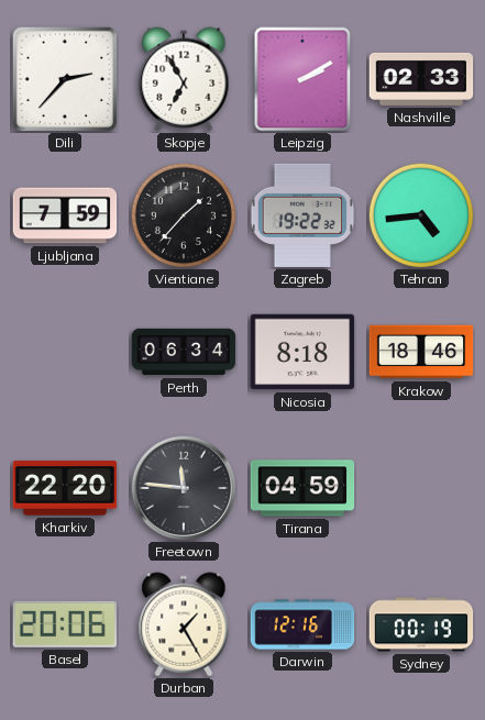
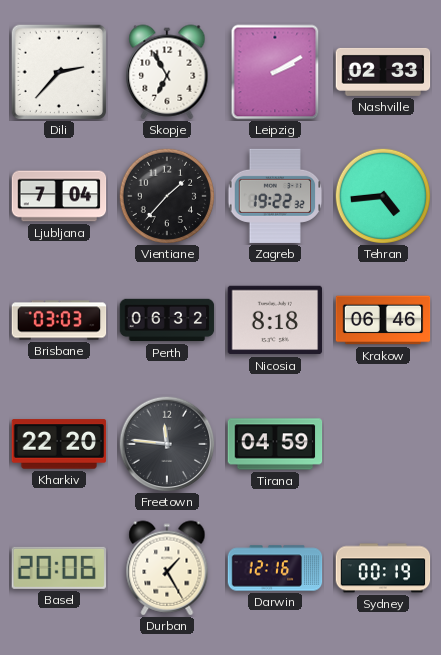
Ljubljana: 7:59 -> 7:04
Brisbane: none -> 03:03
Perth: 06:34 -> 06:32
Krakow: 18:46 -> 06:46
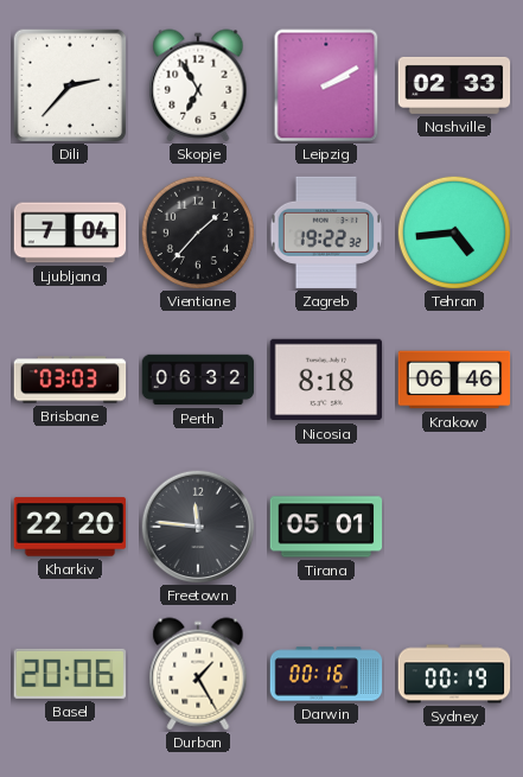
Tirana: 04:59 -> 05:01
Darwin: 12:16 -> 00:16
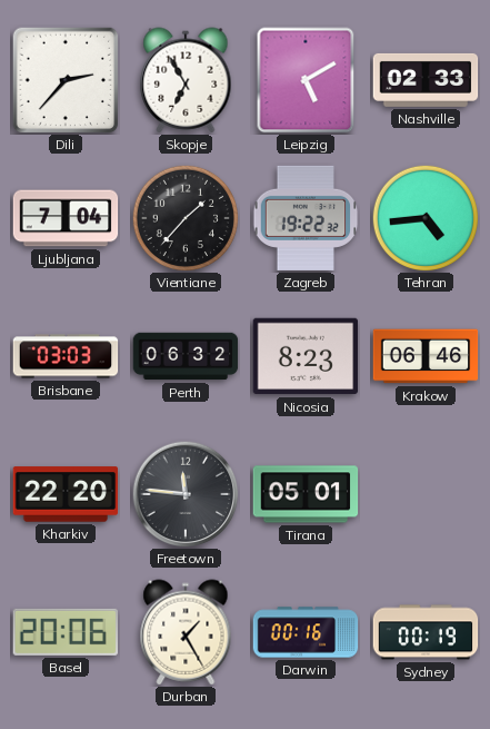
Leipzig: 2:10 -> 5:10
Nicosia: 8:18 -> 8:23
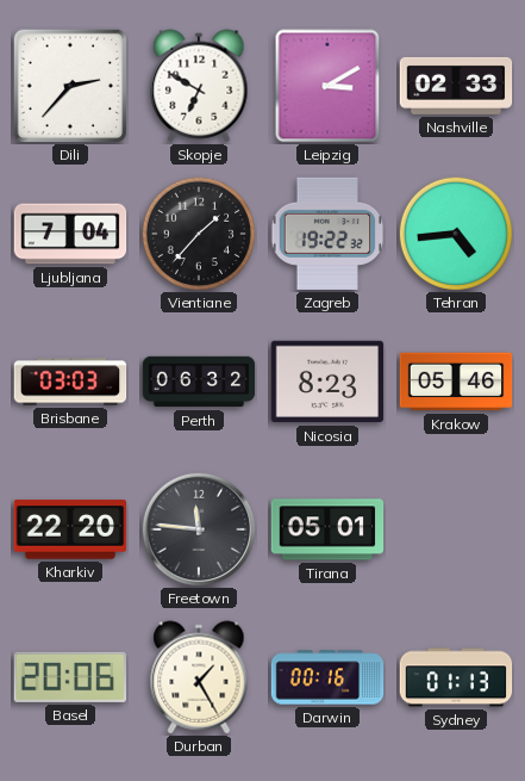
Skopje: 6:55 -> 6:50
Leipzig: 5:10 -> 3:10
Krakow: 06:46 -> 05:46
Sydney: 00:19 -> 01:13
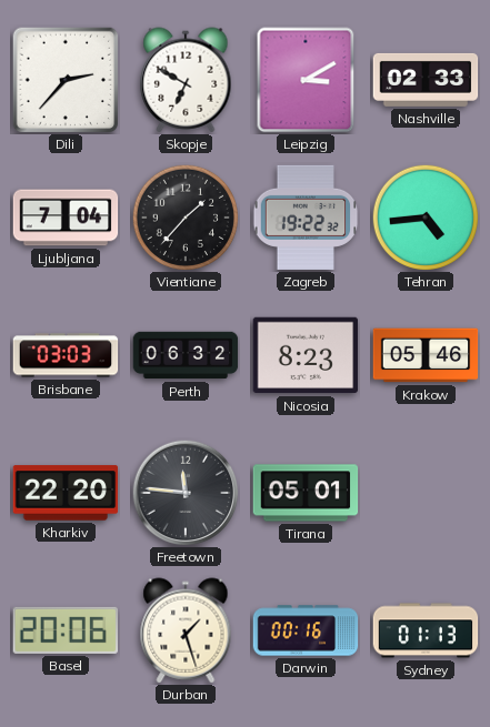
Durban: 1:25 -> 1:27
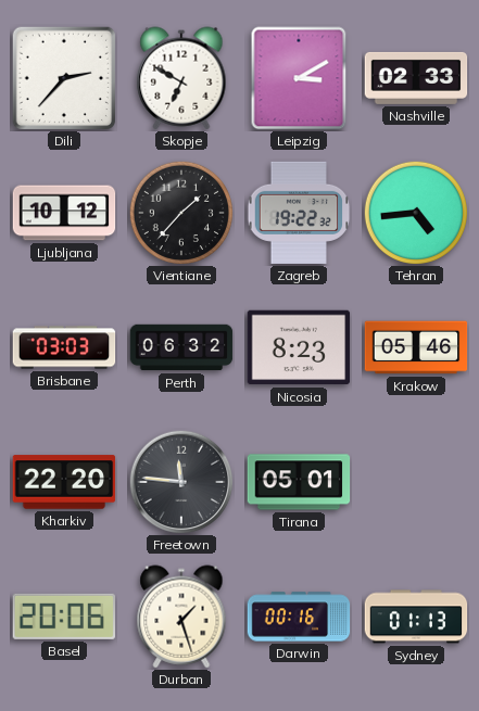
Ljubljana: 7:04 -> 10:12
